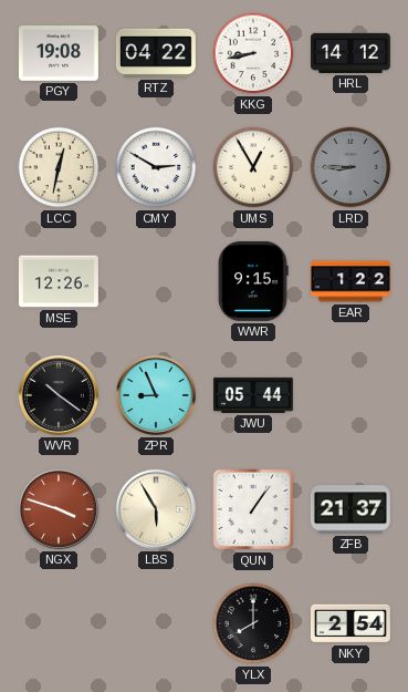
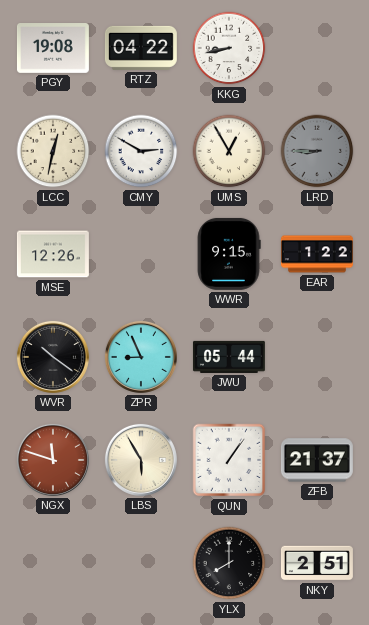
HRL: 14:12 -> none
NGX: 3:48 -> 11:48
NKY: 2:54 -> 2:51
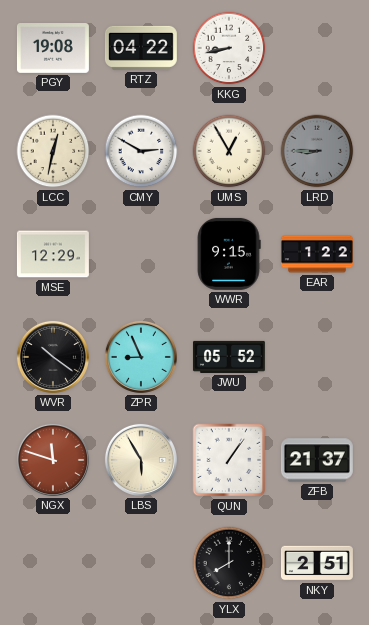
MSE: 12:26 -> 12:29
JWU: 05:44 -> 05:52
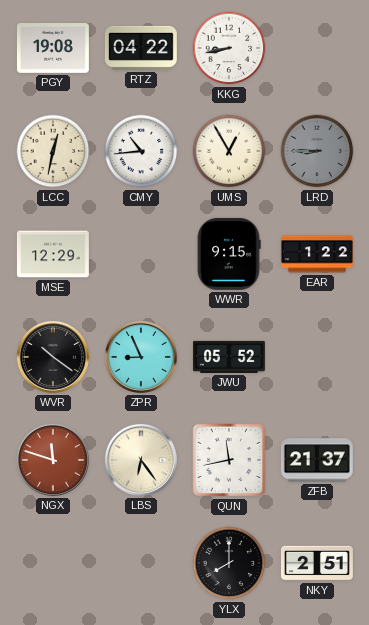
CMY: 2:50 -> 10:44
LBS: 5:55 -> 6:24
QUN: 1:06 -> 11:43
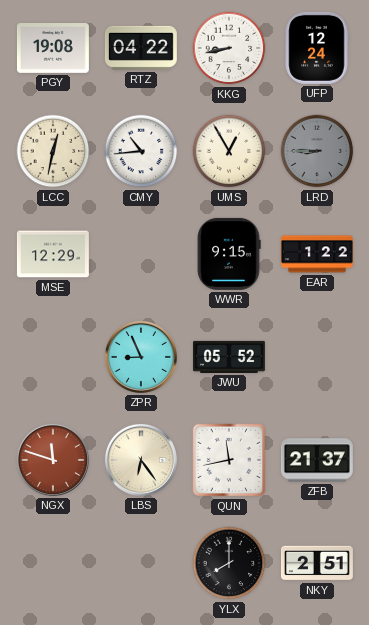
UFP: none -> 12:24
WVR: 10:21 -> none
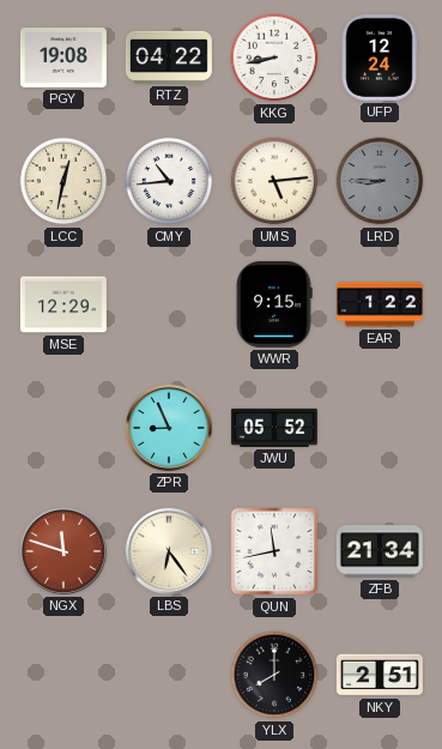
UMS: 12:55 -> 5:14
ZFB: 21:37 -> 21:34
